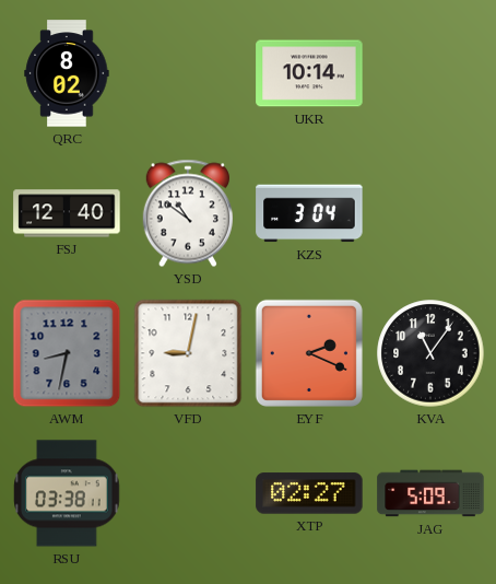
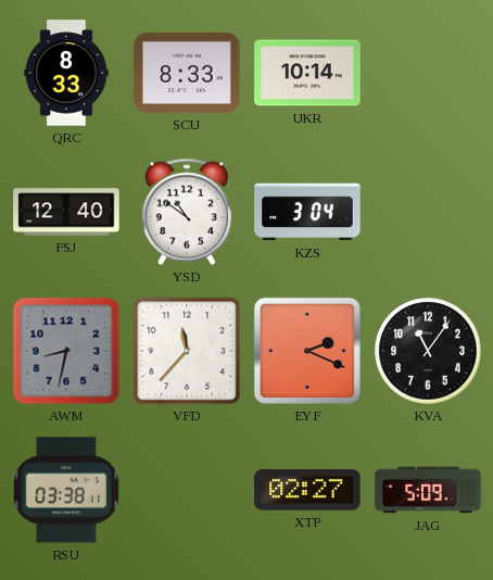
QRC: 8:02 -> 8:33
SCU: none -> 8:33
VFD: 9:02 -> 11:37
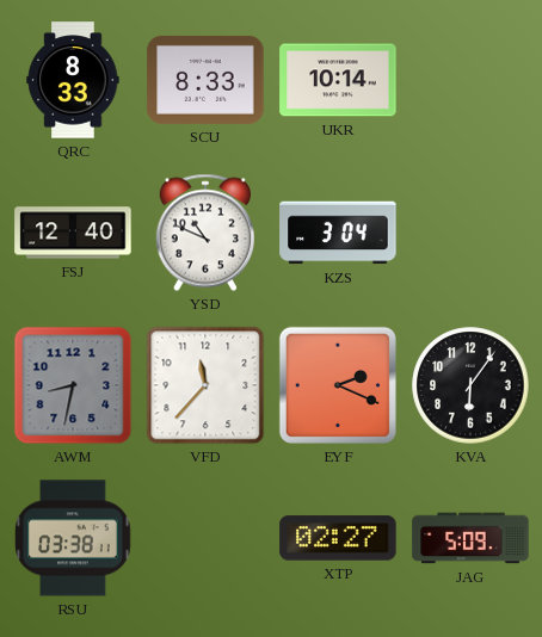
YSD: 10:51 -> 10:49
KVA: 11:06 -> 6:06
